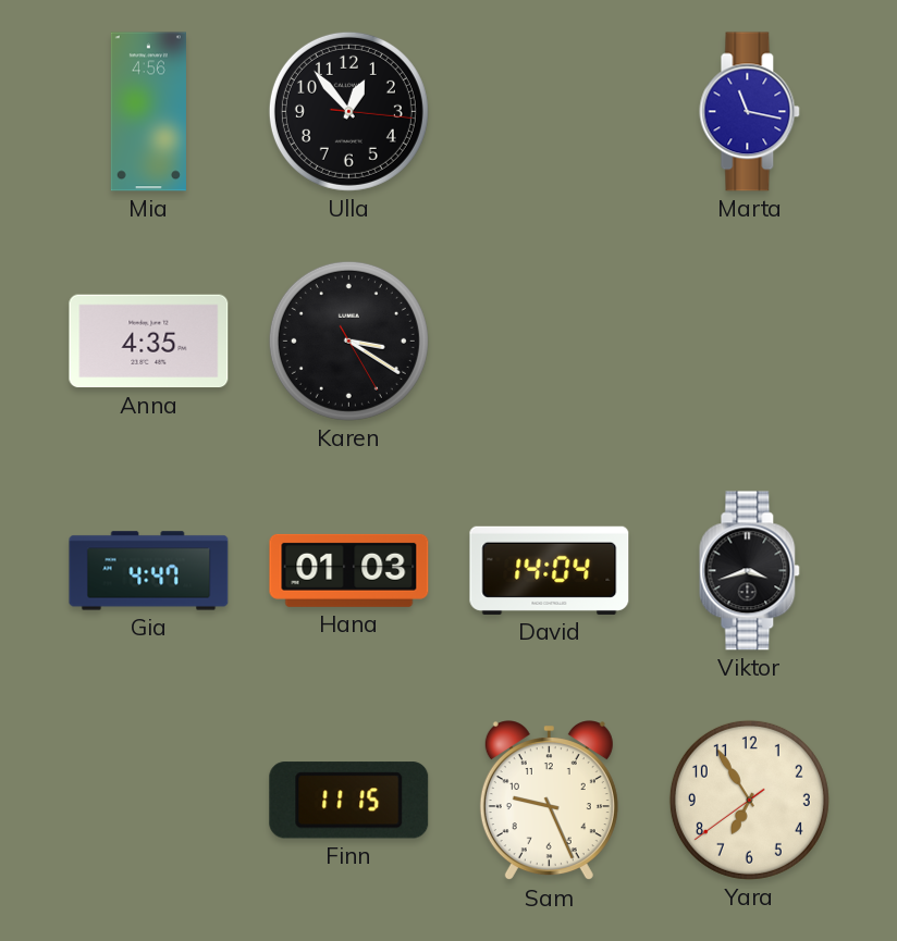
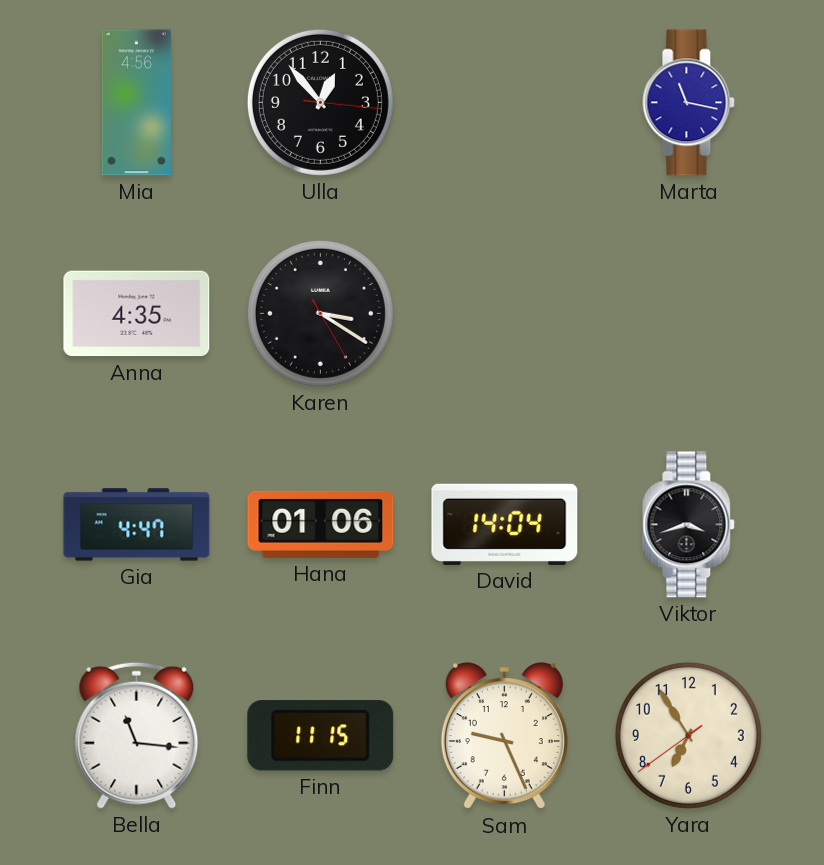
Hana: 01:03 -> 01:06
Bella: none -> 11:16
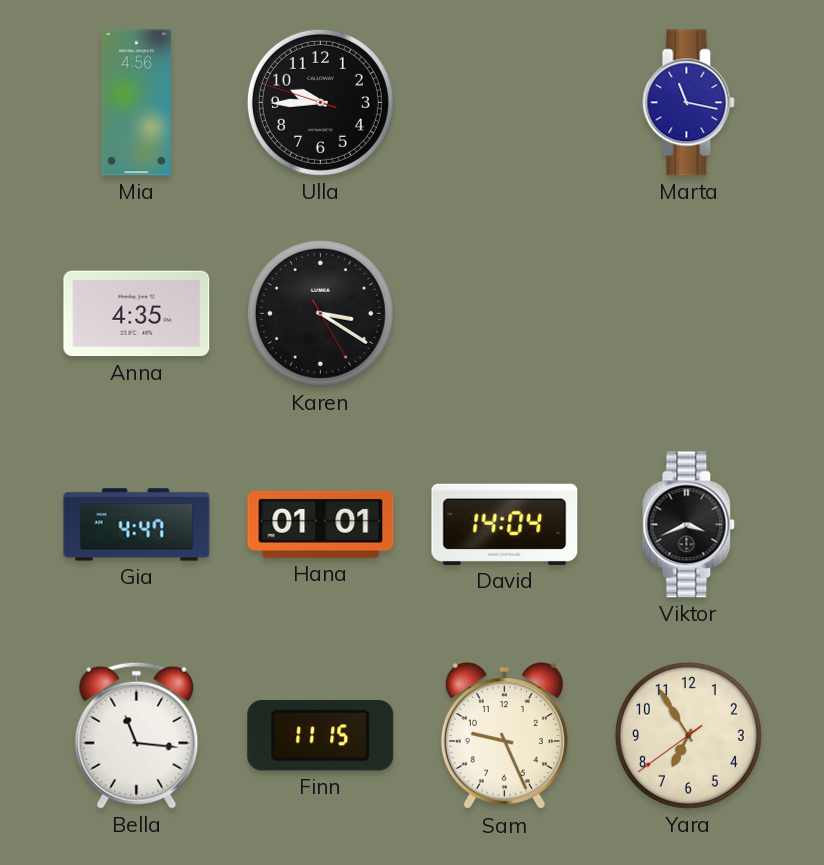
Ulla: 12:53 -> 9:44
Hana: 01:06 -> 01:01
Viktor: 3:42 -> 3:41
